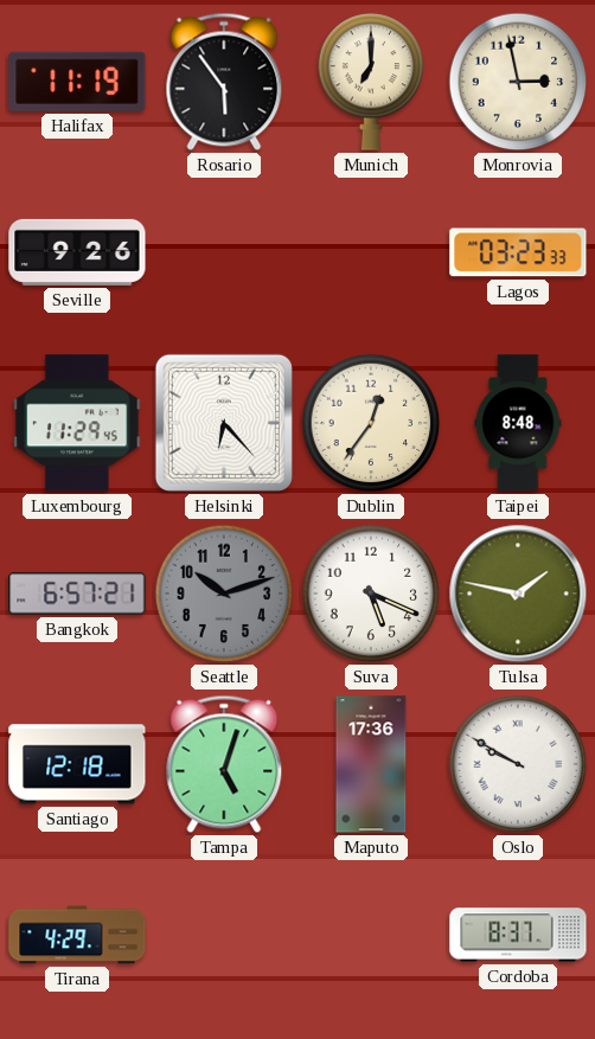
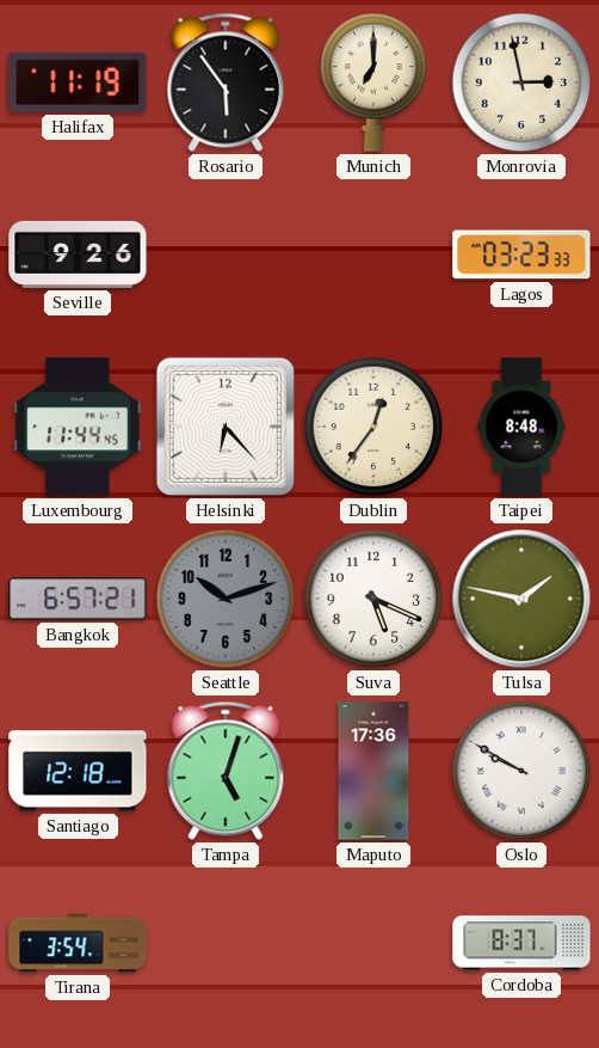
Luxembourg: 11:29 -> 11:44
Tirana: 4:29 -> 3:54
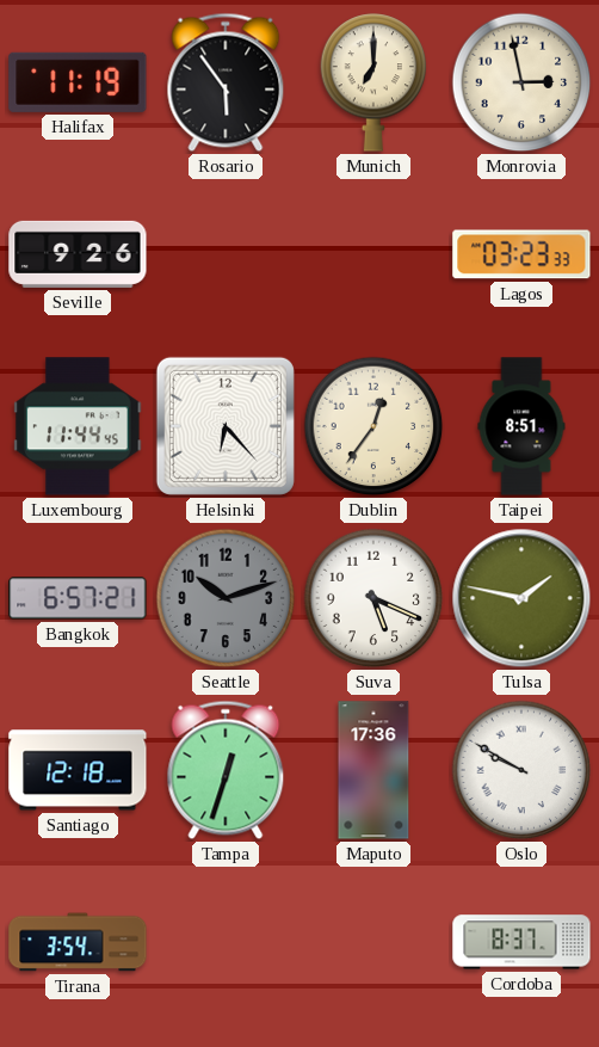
Taipei: 8:48 -> 8:51
Tampa: 5:03 -> 12:33
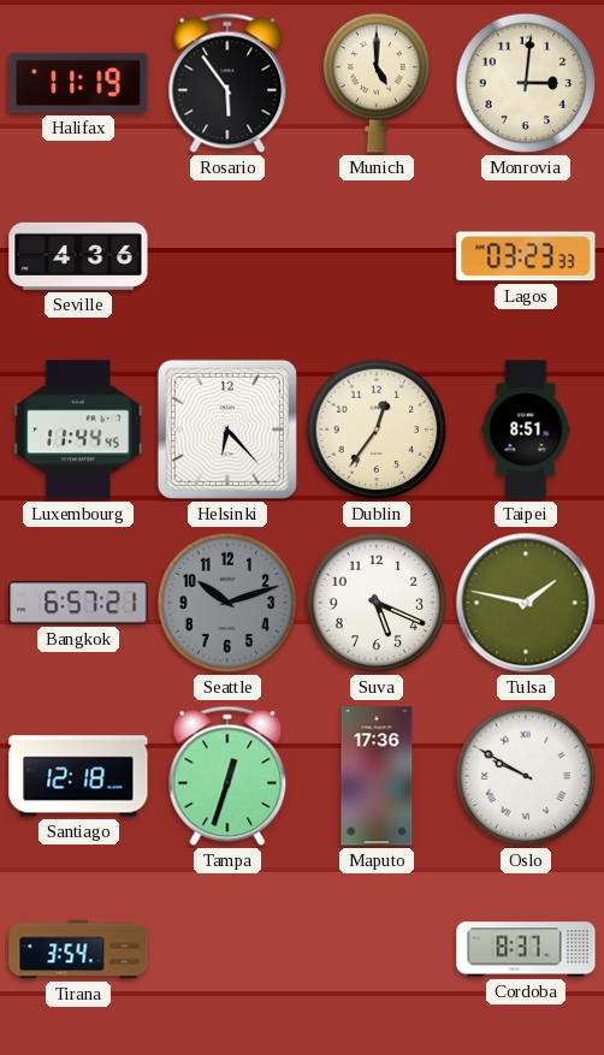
Munich: 7:00 -> 5:00
Monrovia: 2:58 -> 3:01
Seville: 9:26 -> 4:36
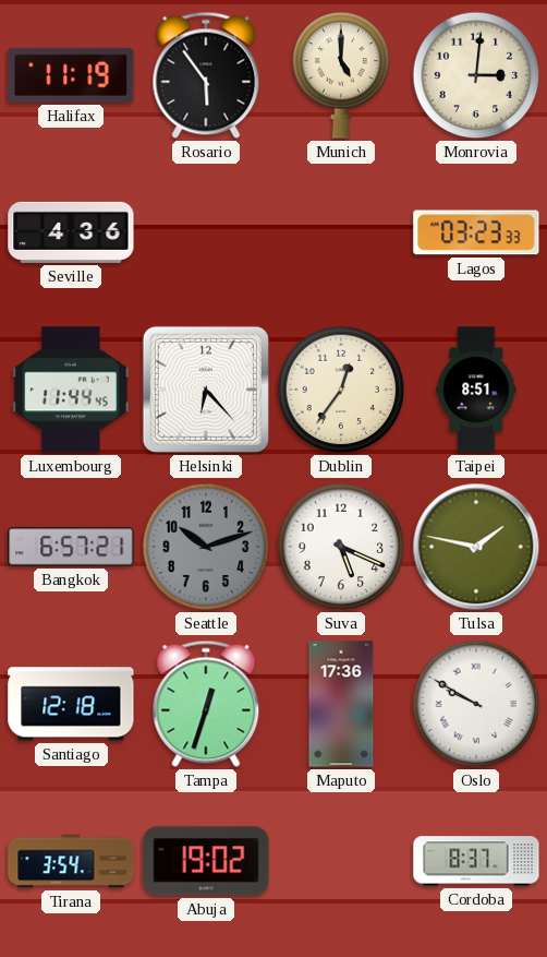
Abuja: none -> 19:02
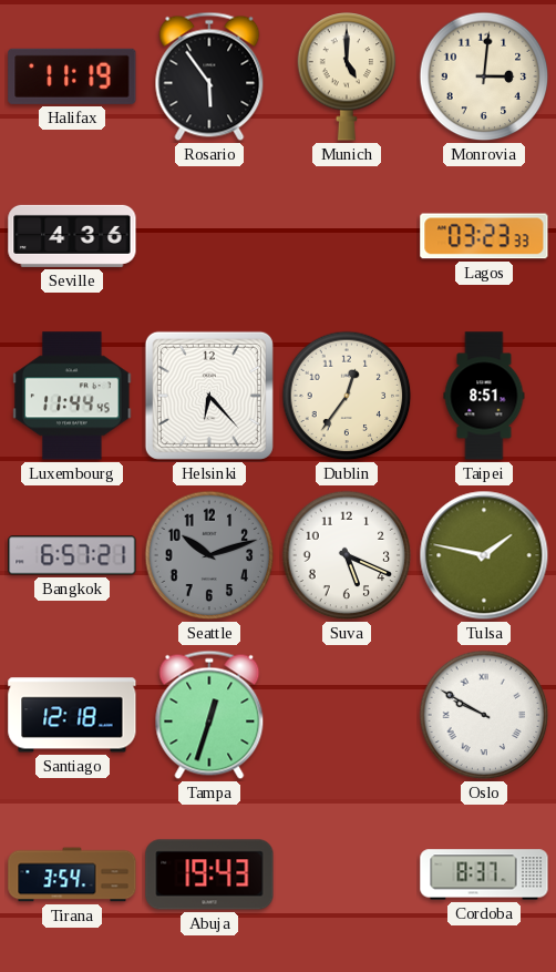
Maputo: 17:36 -> none
Abuja: 19:02 -> 19:43
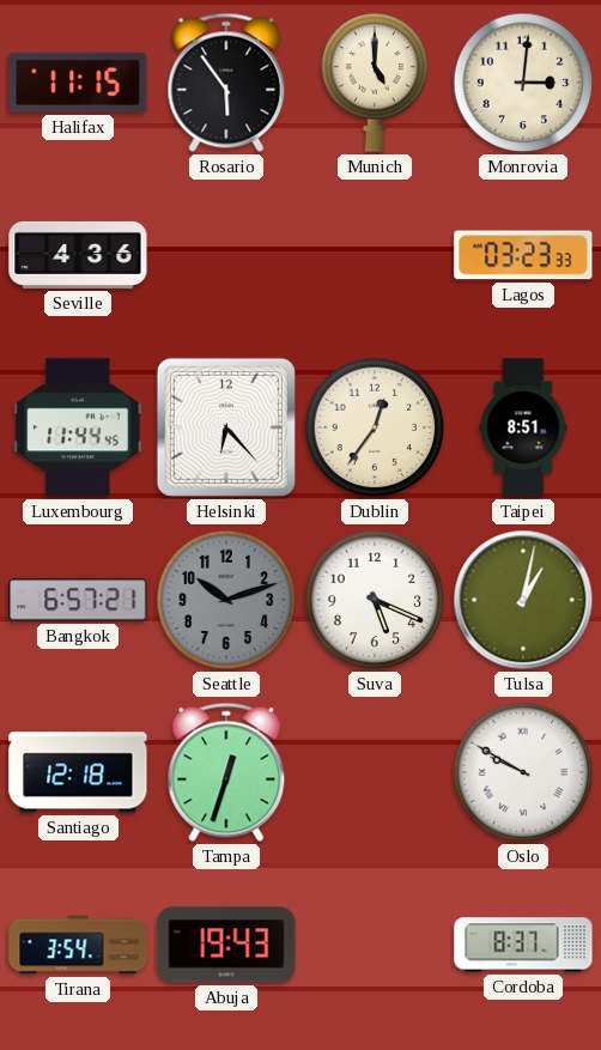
Halifax: 11:19 -> 11:15
Tulsa: 1:47 -> 1:02
